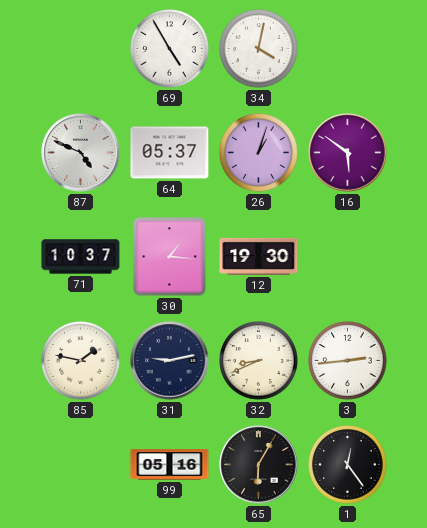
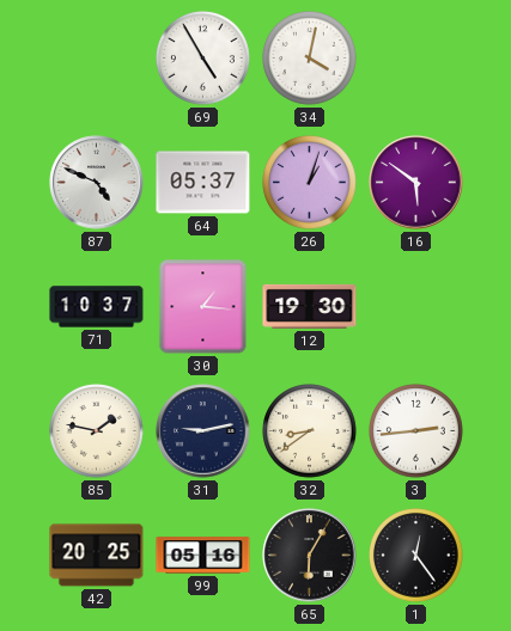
32: 8:41 -> 8:39
42: none -> 20:25
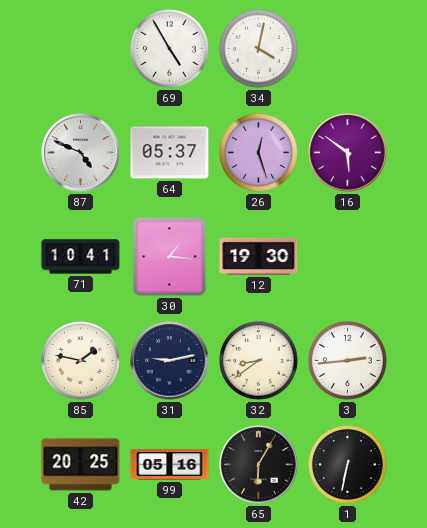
26: 1:03 -> 12:27
71: 10:37 -> 10:41
1: 12:24 -> 6:32
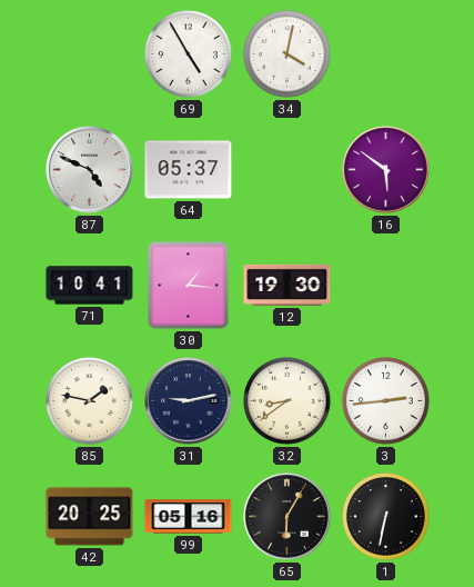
26: 12:27 -> none
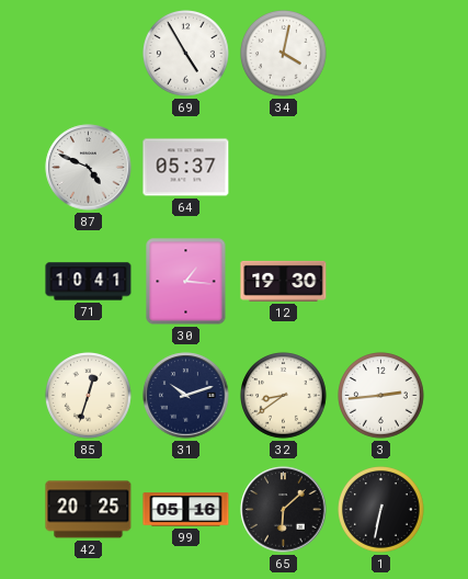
16: 5:51 -> none
85: 1:47 -> 12:33
31: 9:13 -> 10:12
65: 6:05 -> 6:08
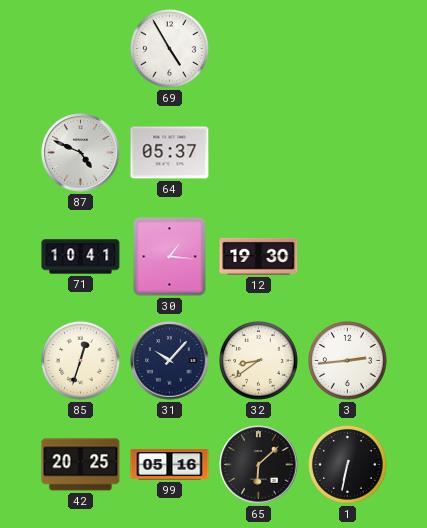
34: 4:02 -> none
31: 10:12 -> 10:07
